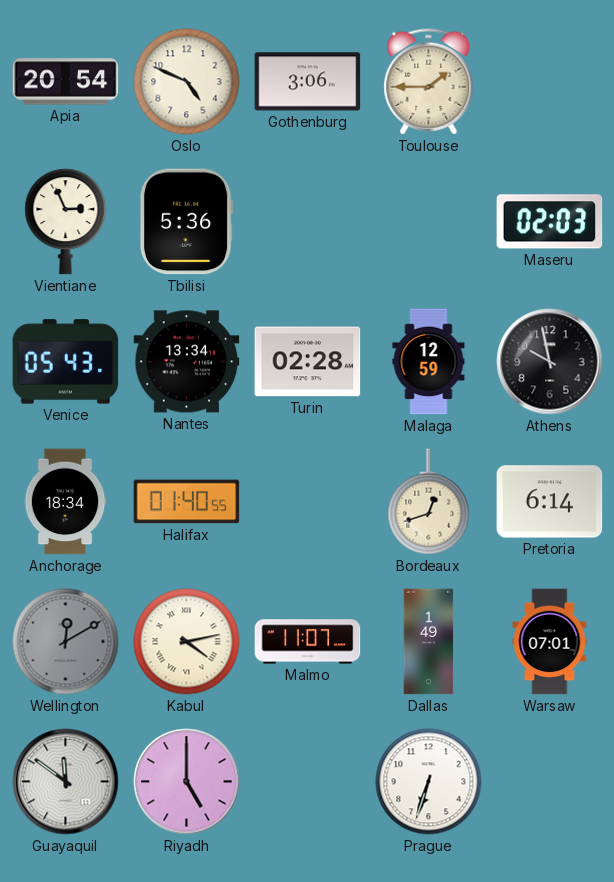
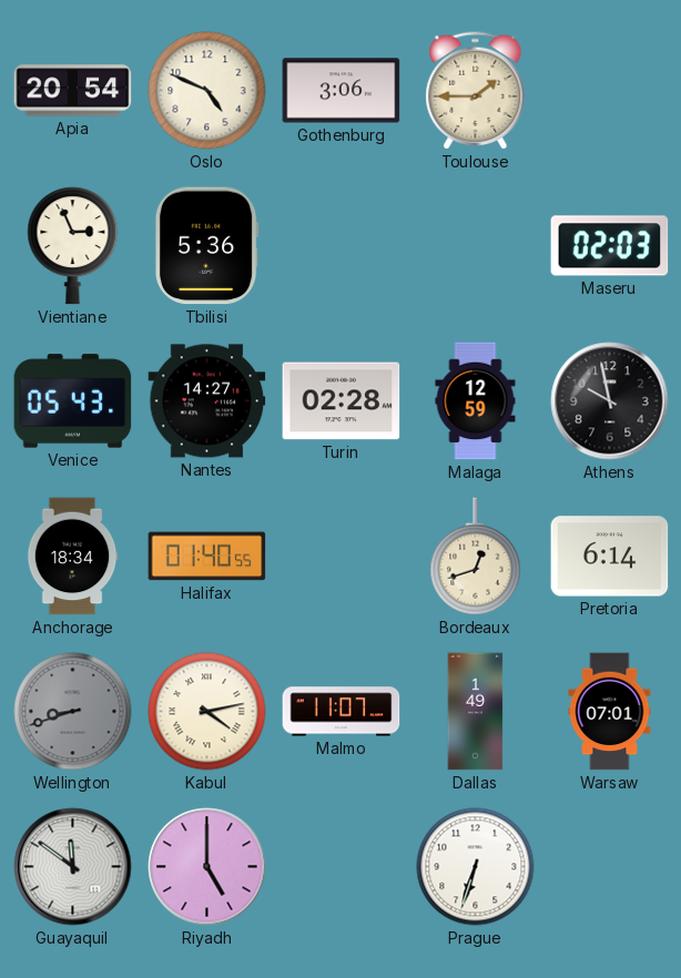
Nantes: 13:34 -> 14:27
Wellington: 12:10 -> 8:42
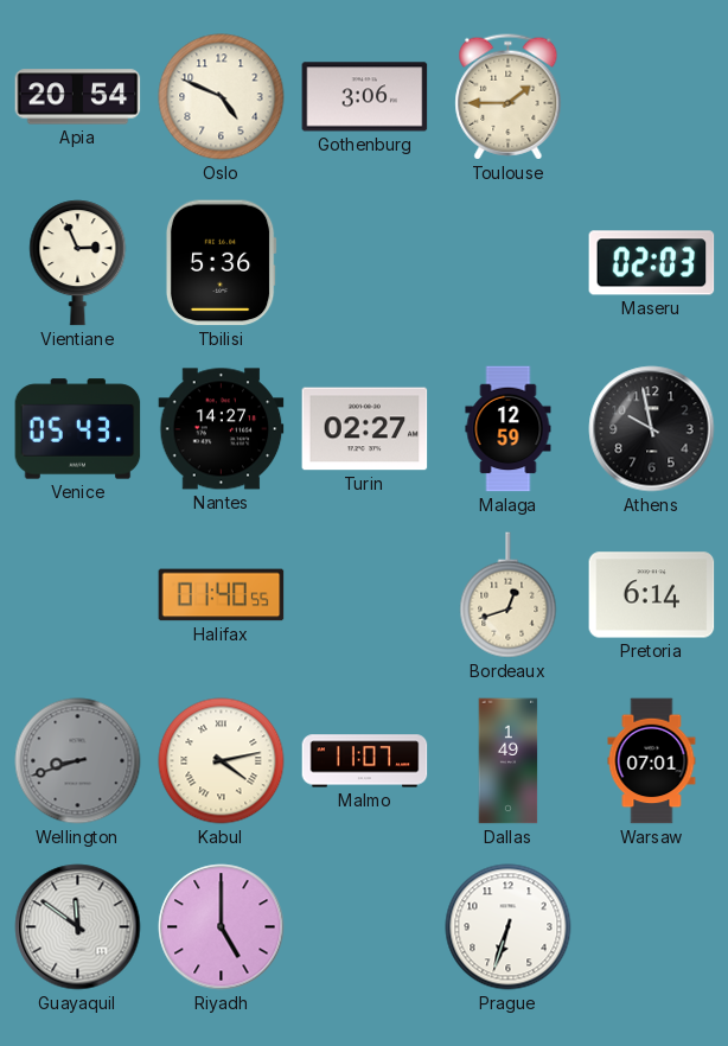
Turin: 02:28 -> 02:27
Anchorage: 18:34 -> none
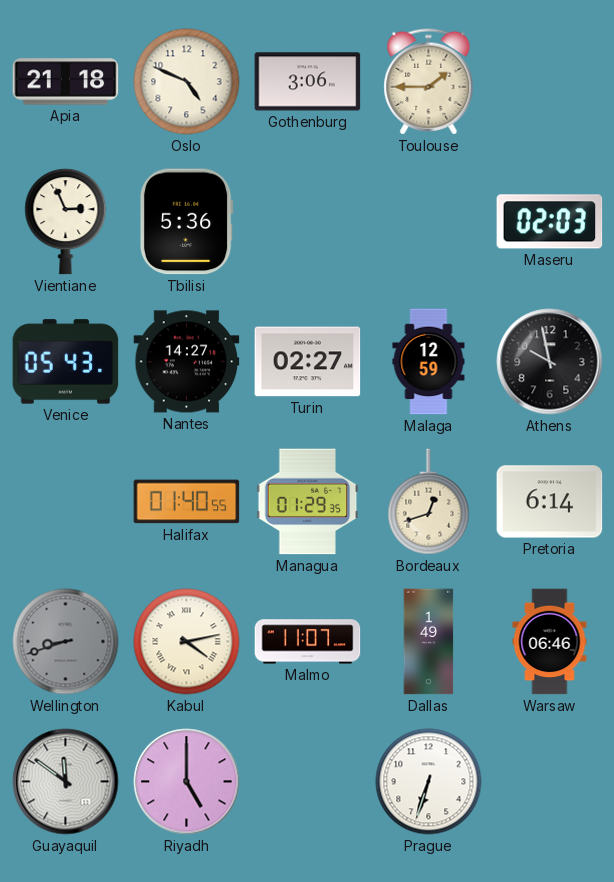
Apia: 20:54 -> 21:18
Managua: none -> 01:29
Warsaw: 07:01 -> 06:46
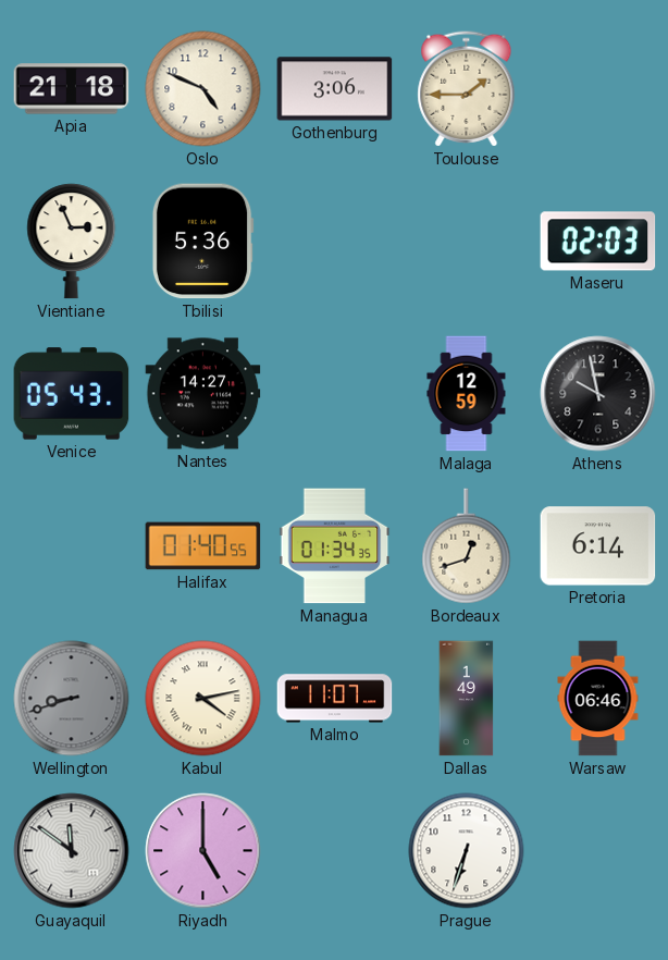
Turin: 02:27 -> none
Managua: 01:29 -> 01:34
